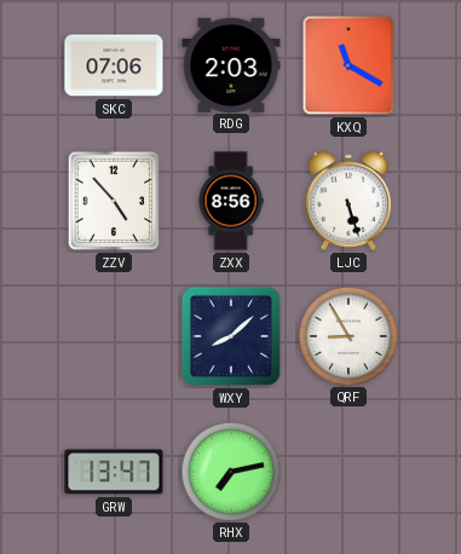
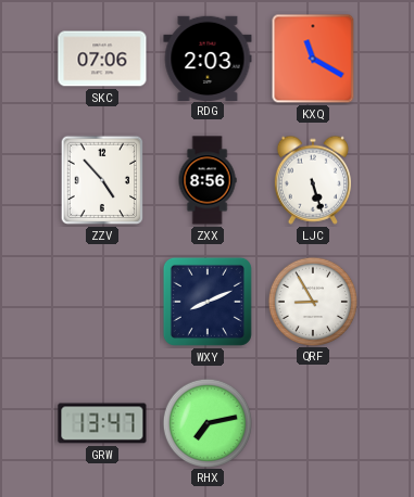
WXY: 8:08 -> 8:11
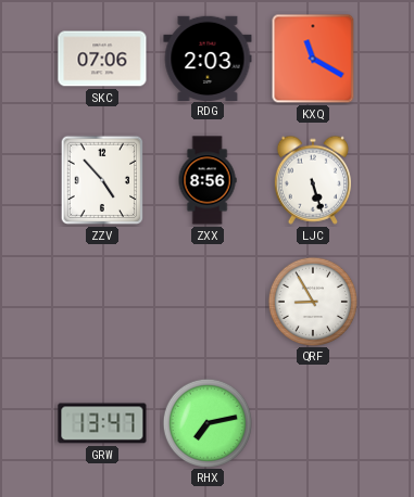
WXY: 8:11 -> none
